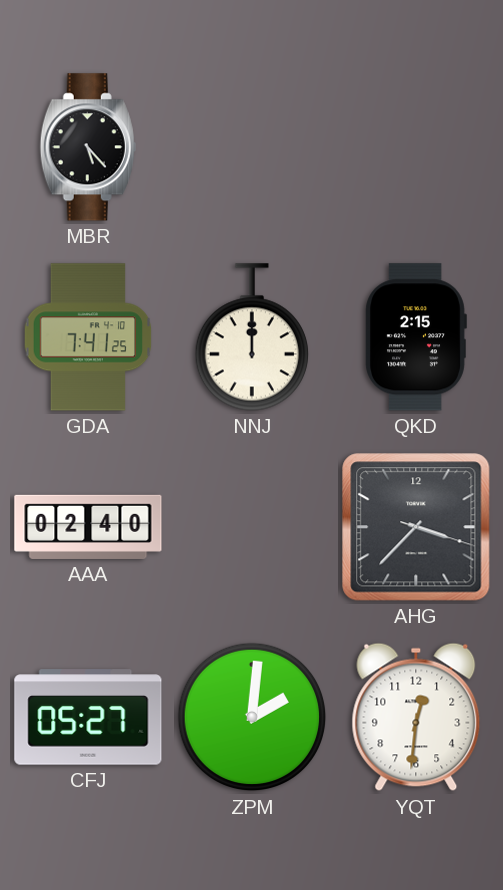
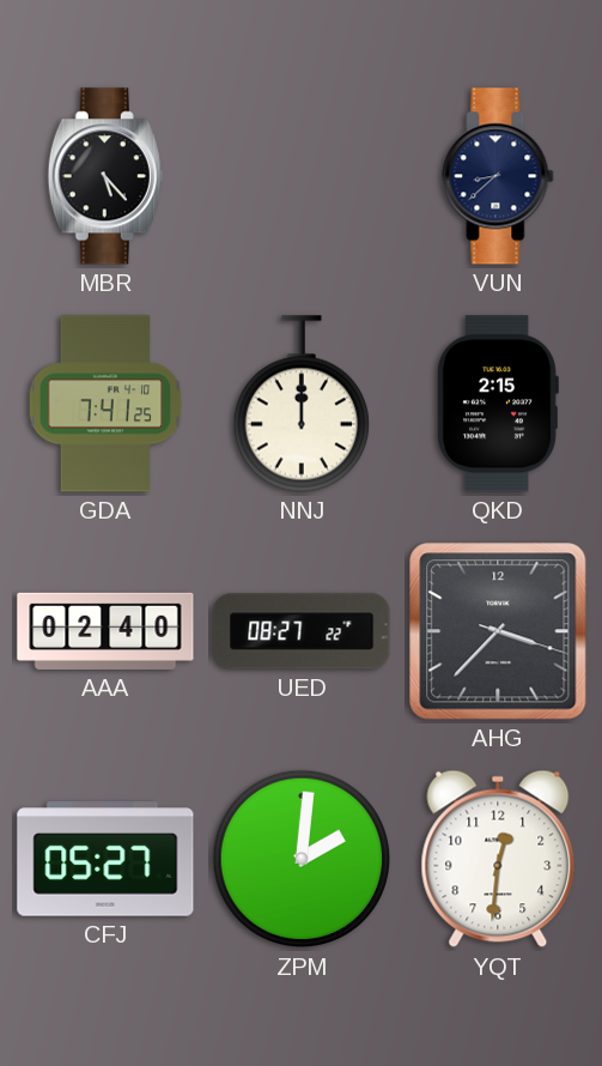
VUN: none -> 8:38
UED: none -> 08:27
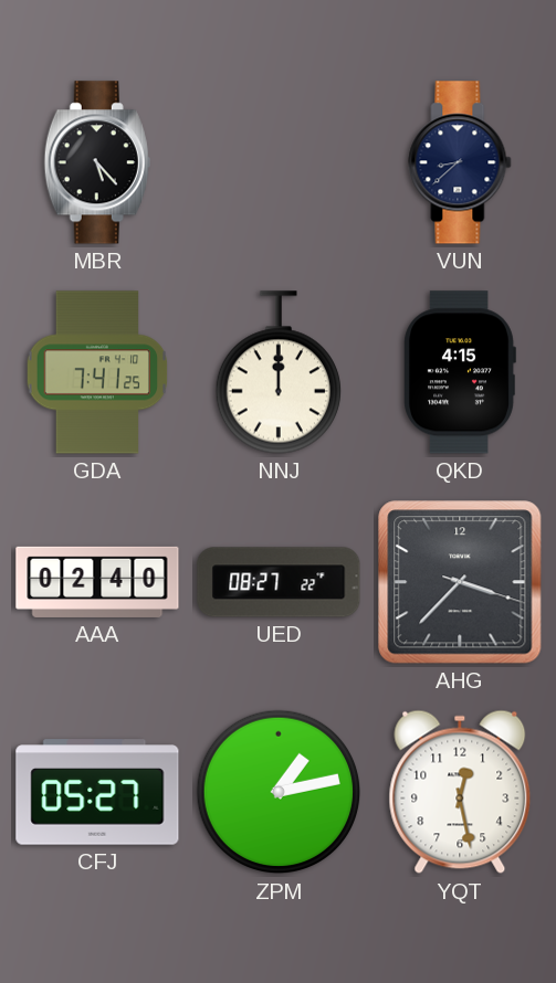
QKD: 2:15 -> 4:15
ZPM: 2:01 -> 1:13
YQT: 12:31 -> 12:28
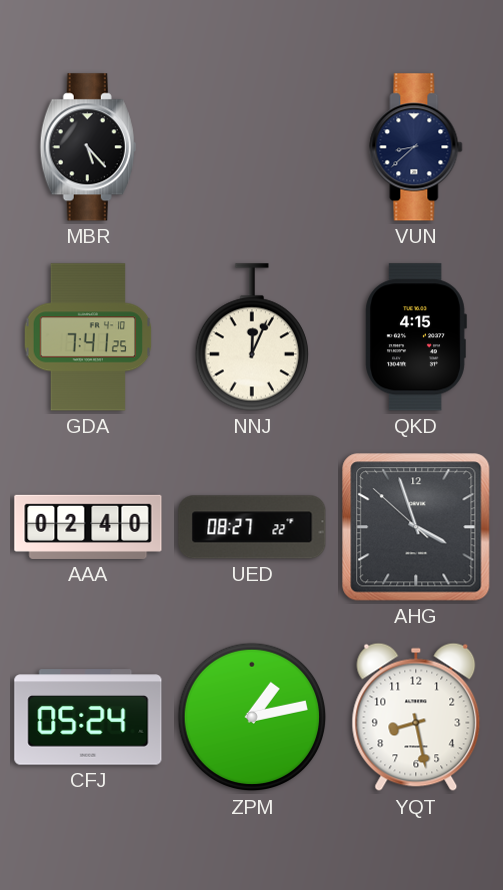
NNJ: 12:00 -> 12:04
AHG: 3:37 -> 3:56
CFJ: 05:27 -> 05:24
YQT: 12:28 -> 8:28
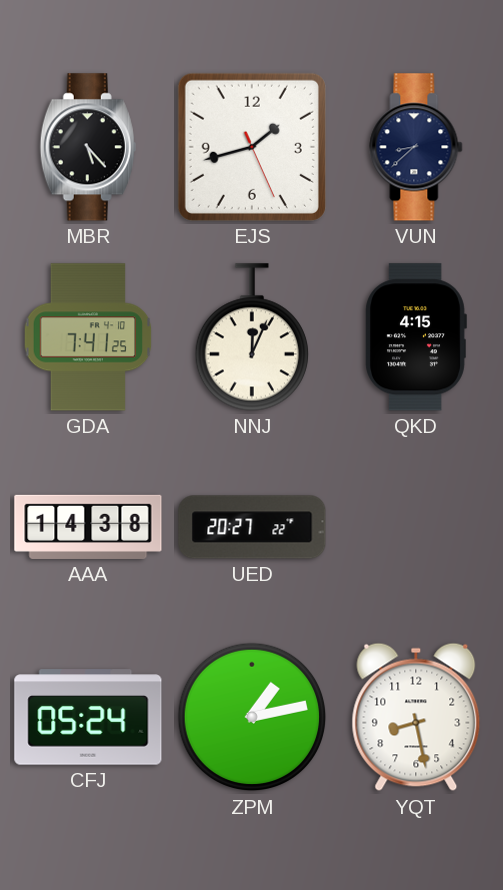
EJS: none -> 1:42
AAA: 02:40 -> 14:38
UED: 08:27 -> 20:27
AHG: 3:56 -> none
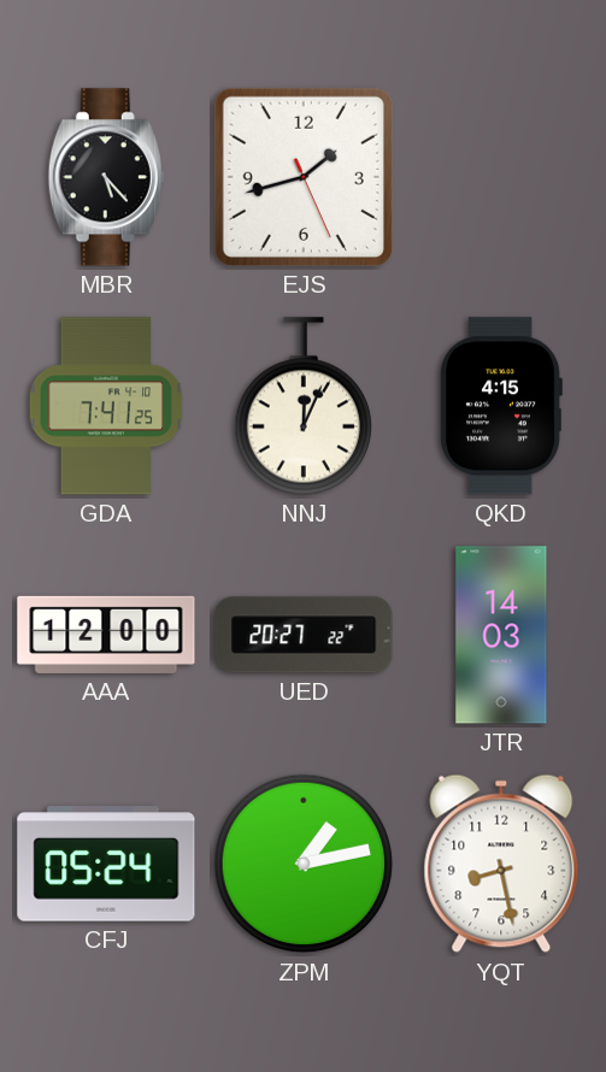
VUN: 8:38 -> none
AAA: 14:38 -> 12:00
JTR: none -> 14:03
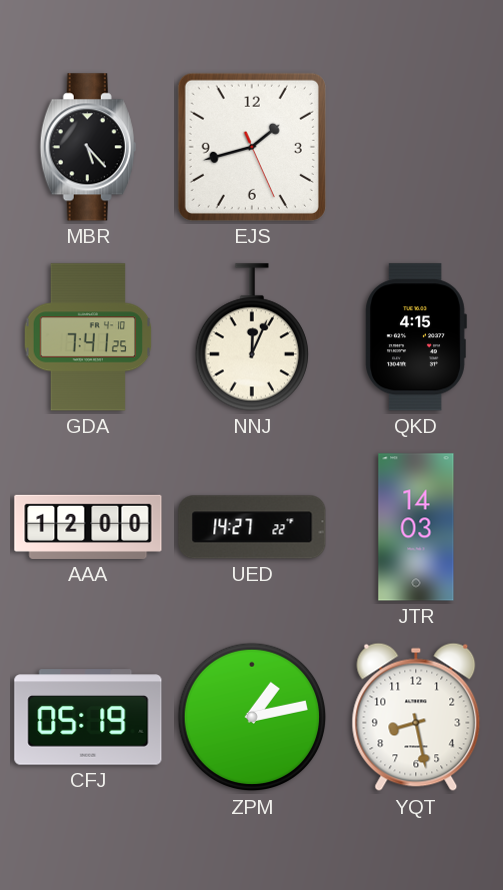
UED: 20:27 -> 14:27
CFJ: 05:24 -> 05:19
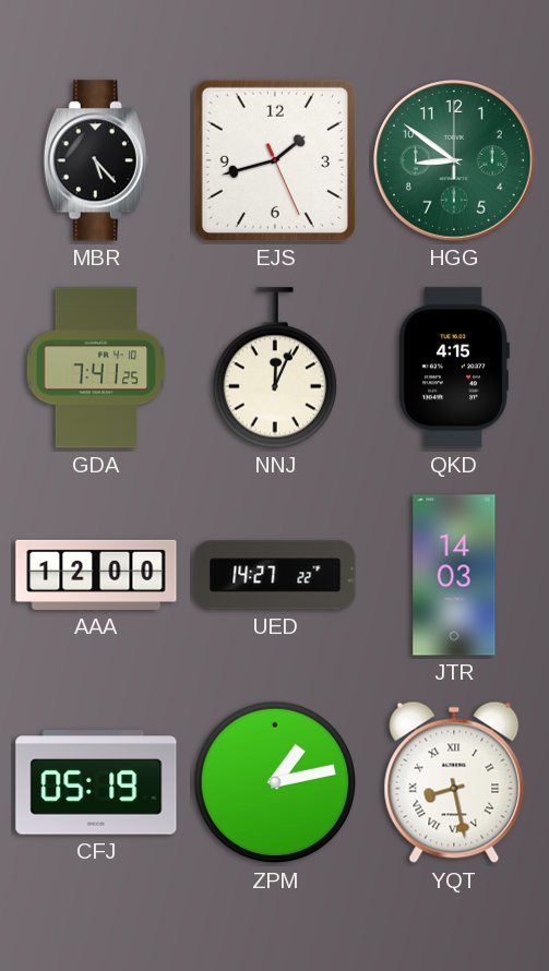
HGG: none -> 8:51
YQT numerals: Arabic -> Roman
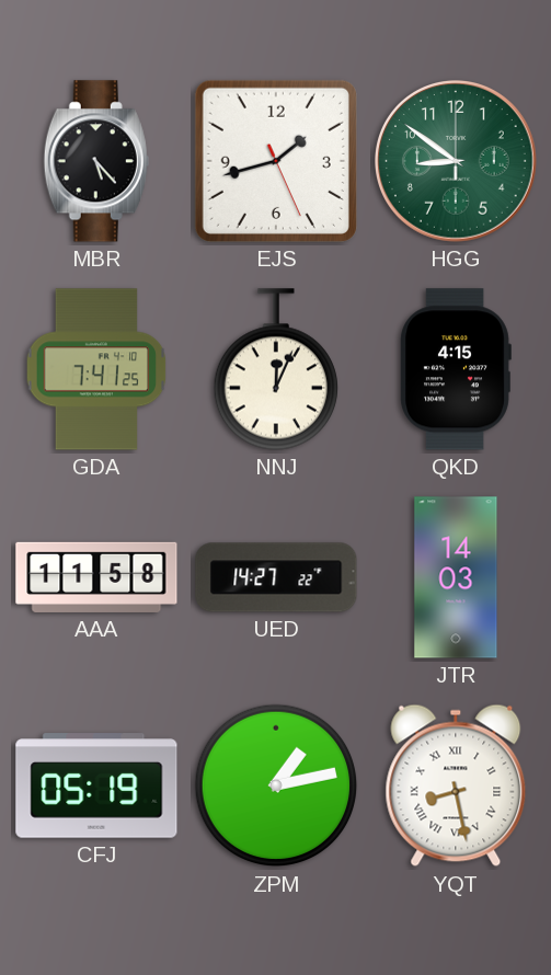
AAA: 12:00 -> 11:58
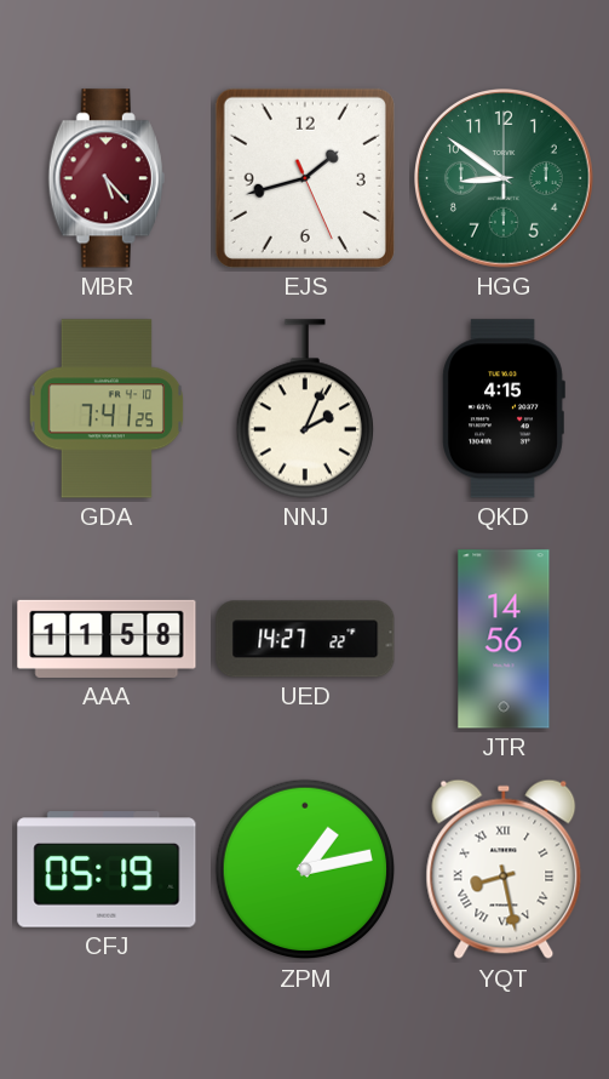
MBR dial: black -> burgundy
NNJ: 12:04 -> 2:04
JTR: 14:03 -> 14:56
